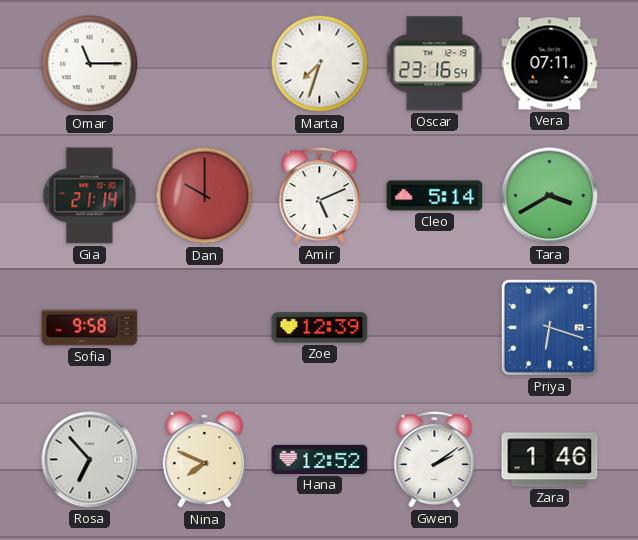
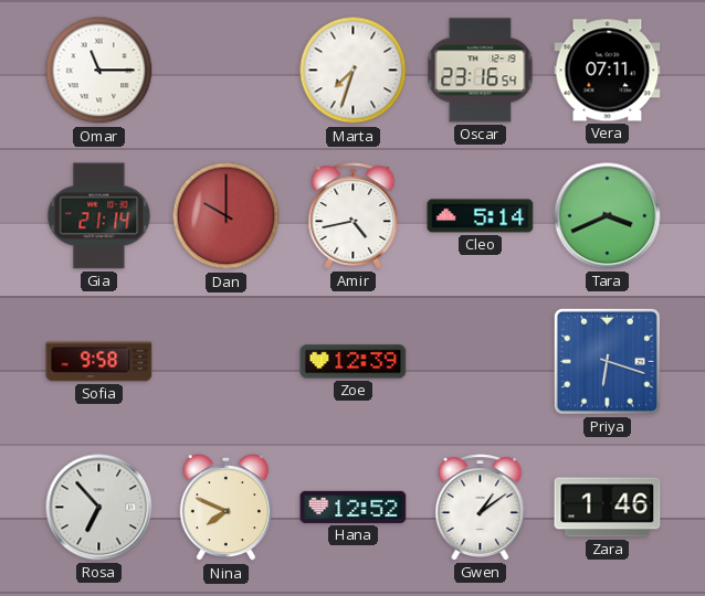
Amir: 5:11 -> 4:43
Tara: 3:40 -> 3:41
Gwen: 2:09 -> 1:09
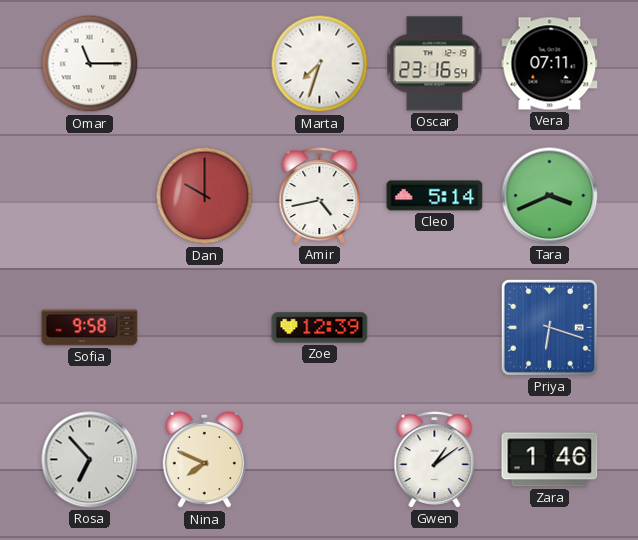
Gia: 21:14 -> none
Hana: 12:52 -> none
